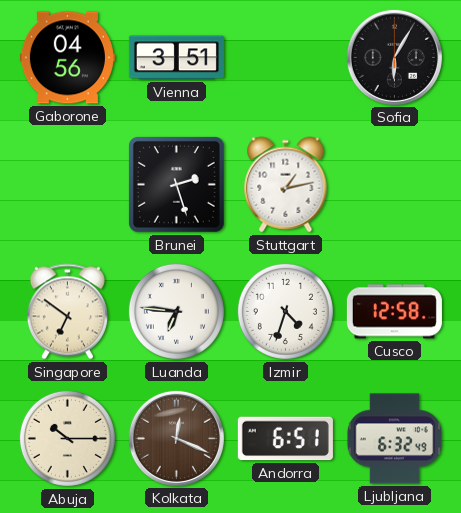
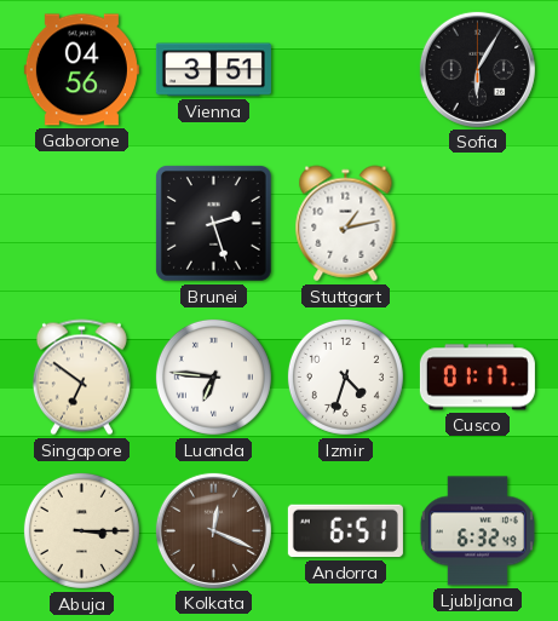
Cusco: 12:58 -> 01:17
Abuja: 10:15 -> 3:15
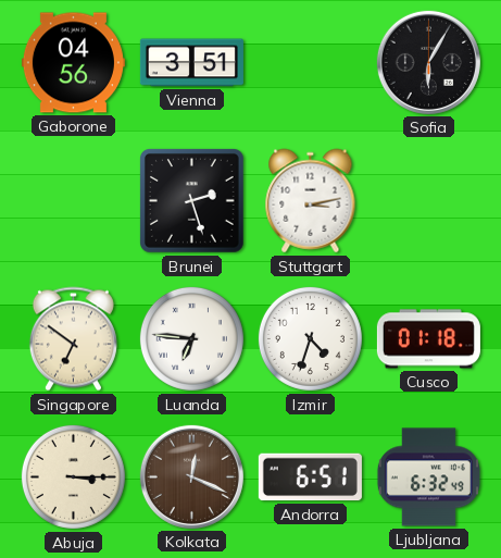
Stuttgart: 1:13 -> 3:13
Cusco: 01:17 -> 01:18
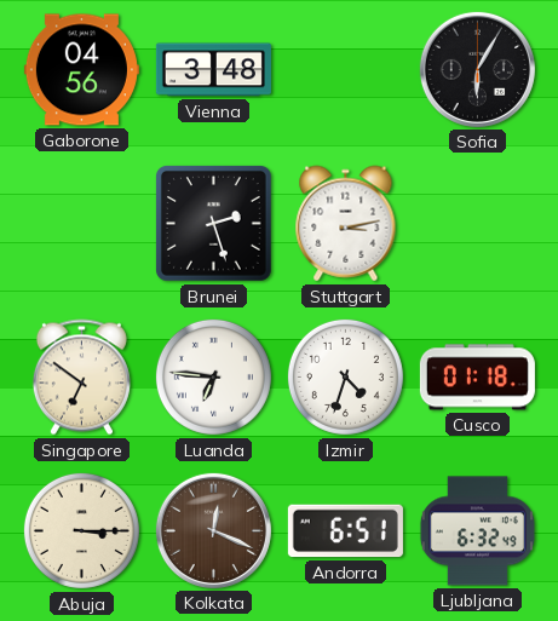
Vienna: 3:51 -> 3:48
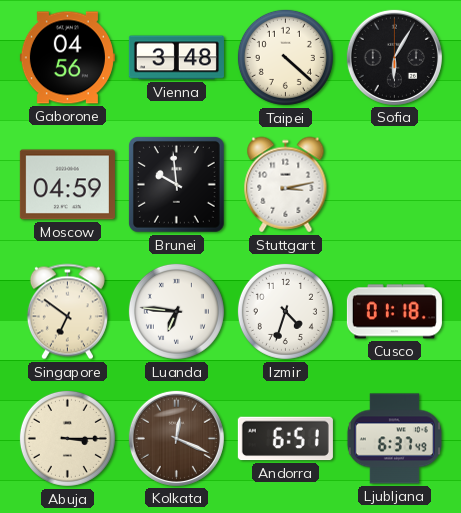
Taipei: none -> 4:22
Moscow: none -> 04:59
Brunei: 2:27 -> 9:59
Ljubljana: 6:32 -> 6:37
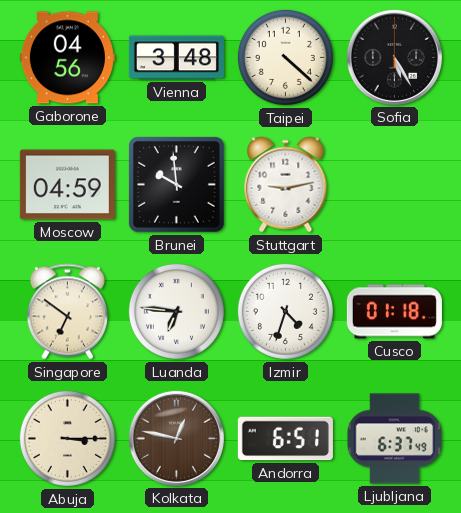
Sofia: 6:05 -> 5:25
Stuttgart: 3:13 -> 9:13
Kolkata: 12:19 -> 12:47
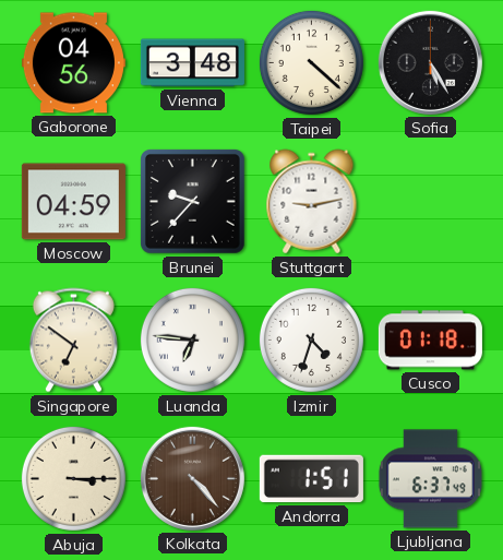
Brunei: 9:59 -> 9:37
Kolkata: 12:47 -> 4:23
Andorra: 6:51 -> 1:51
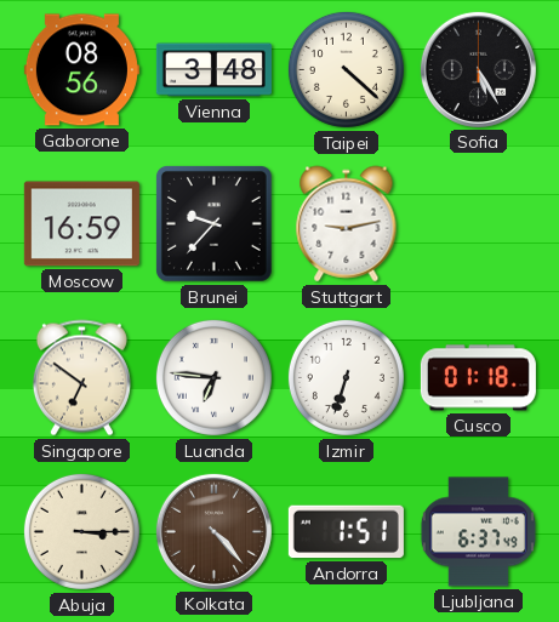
Gaborone: 04:56 -> 08:56
Moscow: 04:59 -> 16:59
Izmir: 4:33 -> 6:33
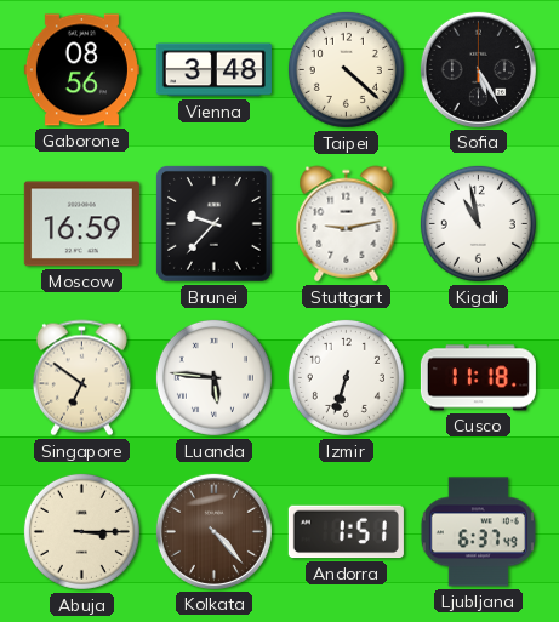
Kigali: none -> 10:58
Luanda: 6:46 -> 5:46
Cusco: 01:18 -> 11:18
